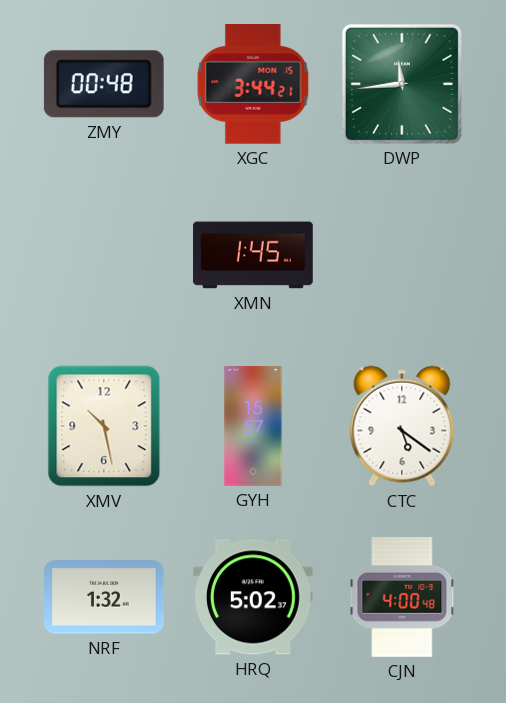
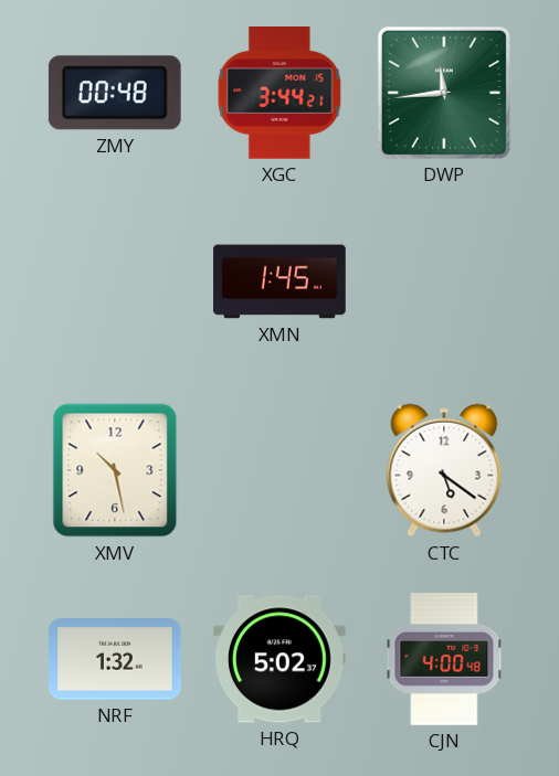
GYH: 15:57 -> none
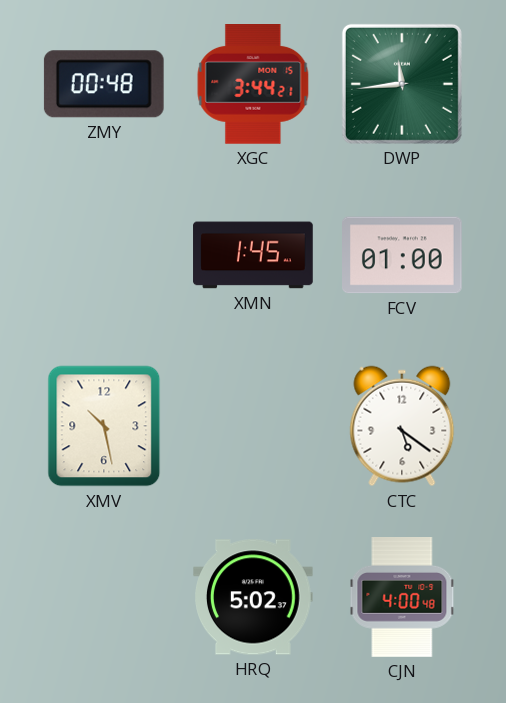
FCV: none -> 01:00
NRF: 1:32 -> none
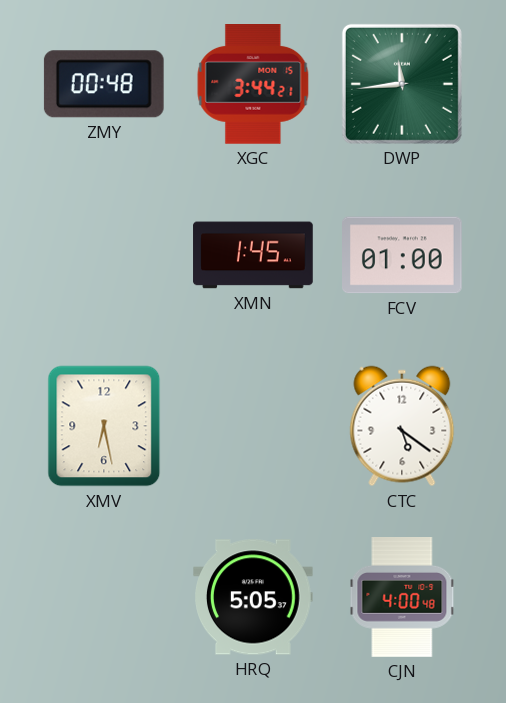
XMV: 10:28 -> 6:28
HRQ: 5:02 -> 5:05
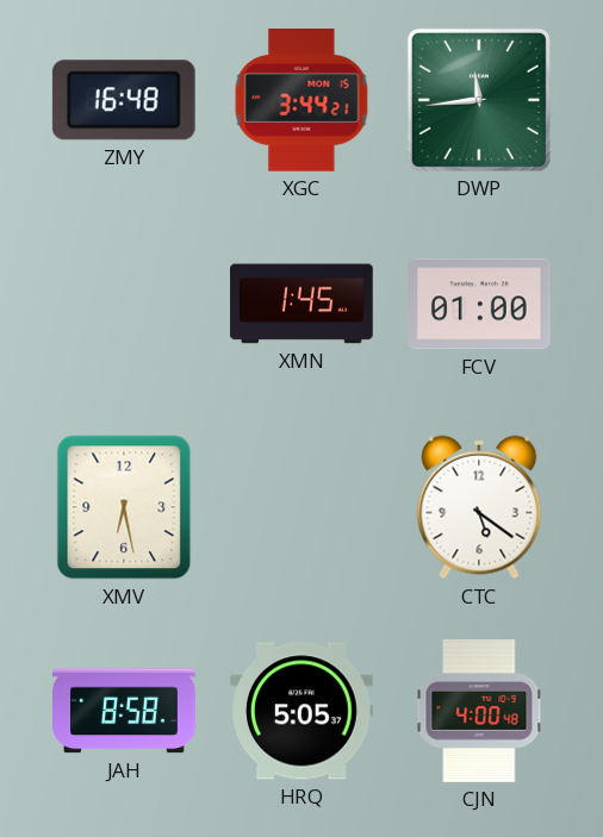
ZMY: 00:48 -> 16:48
JAH: none -> 8:58
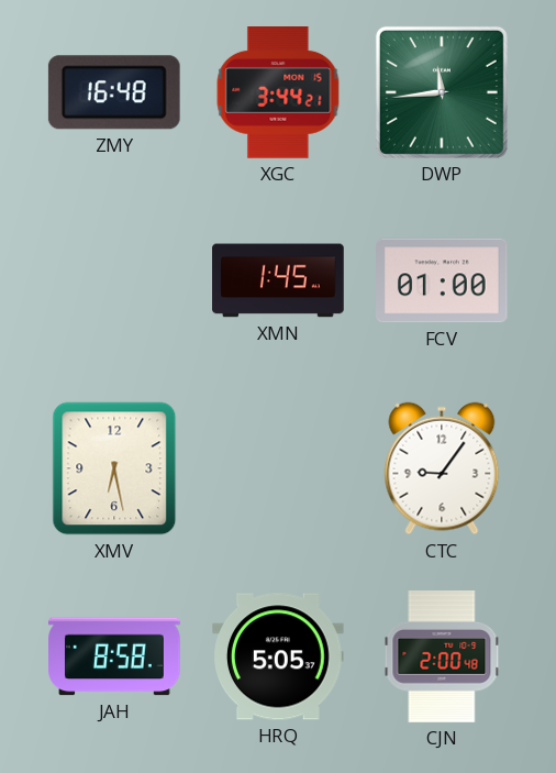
CTC: 5:21 -> 9:06
CJN: 4:00 -> 2:00
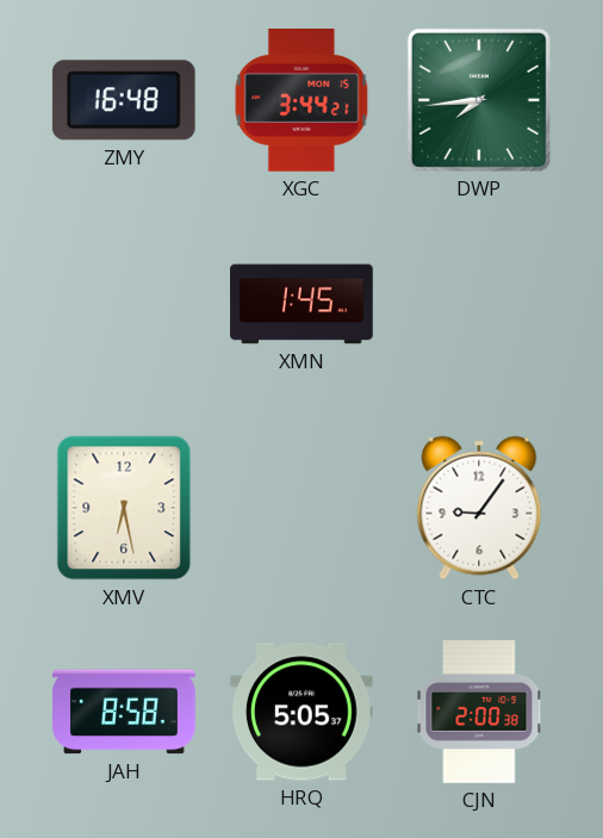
DWP: 11:44 -> 7:44
FCV: 01:00 -> none
CJN: 2:00:48 -> 2:00:38
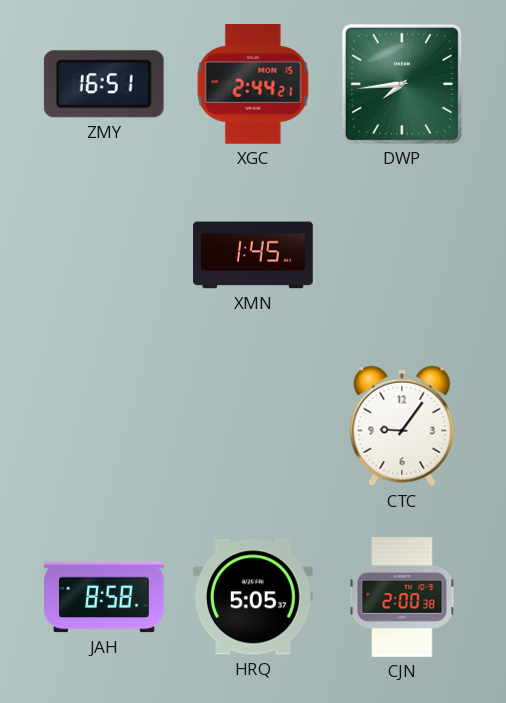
ZMY: 16:48 -> 16:51
XGC: 3:44 -> 2:44
XMV: 6:28 -> none
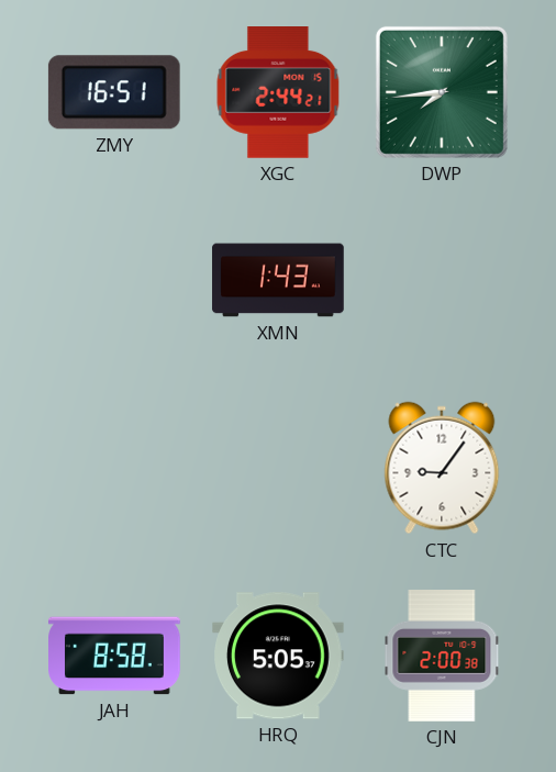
XMN: 1:45 -> 1:43
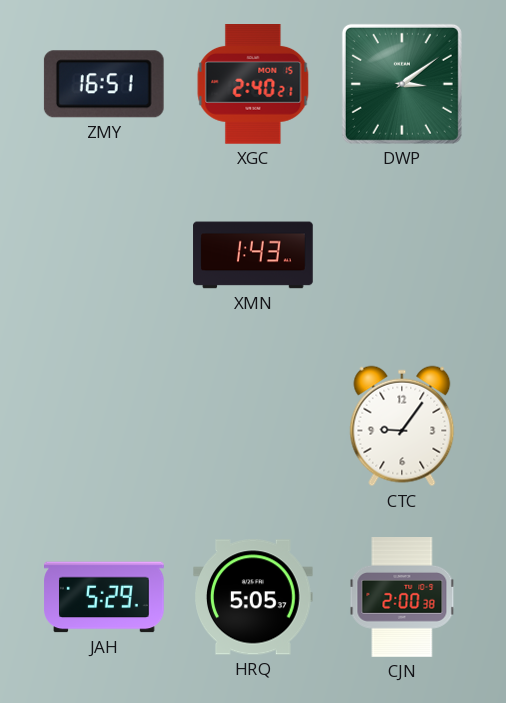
XGC: 2:44 -> 2:40
DWP: 7:44 -> 3:09
JAH: 8:58 -> 5:29
